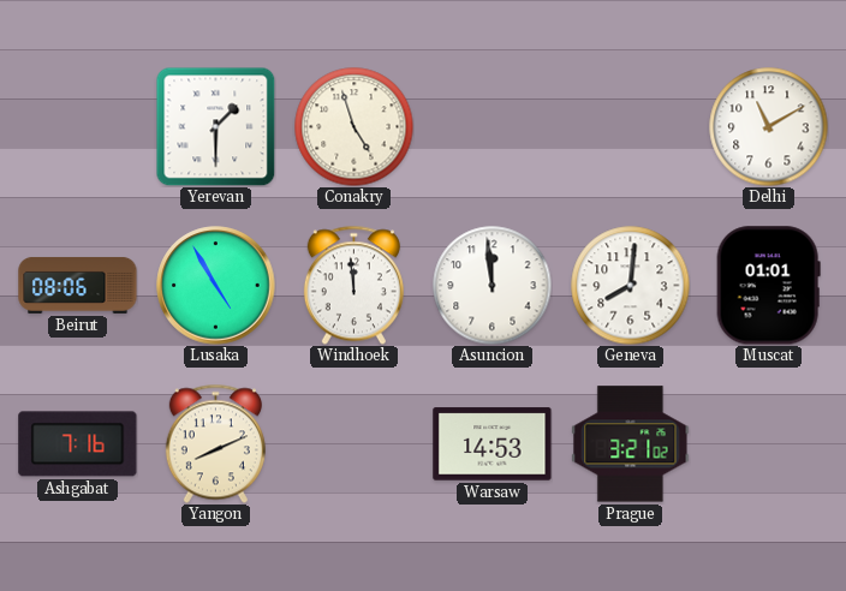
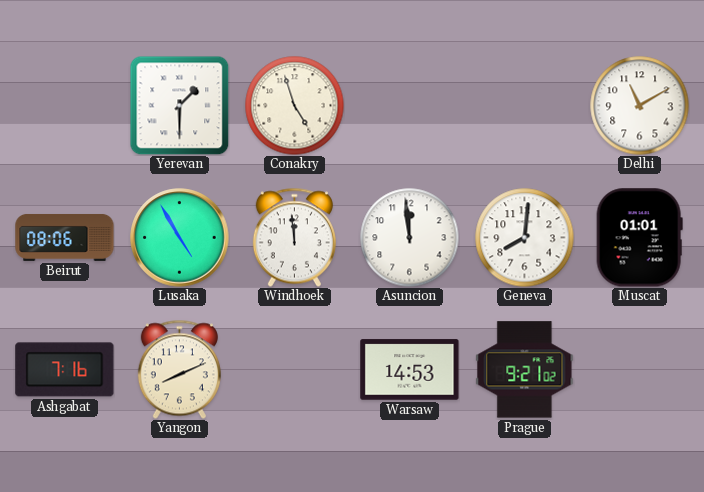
Prague: 3:21 -> 9:21
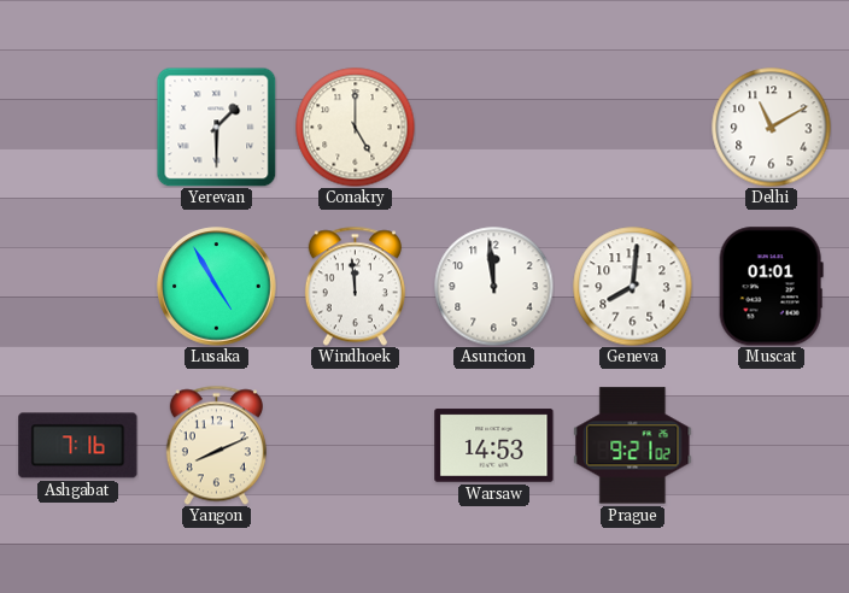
Conakry: 4:57 -> 5:00
Beirut: 08:06 -> none
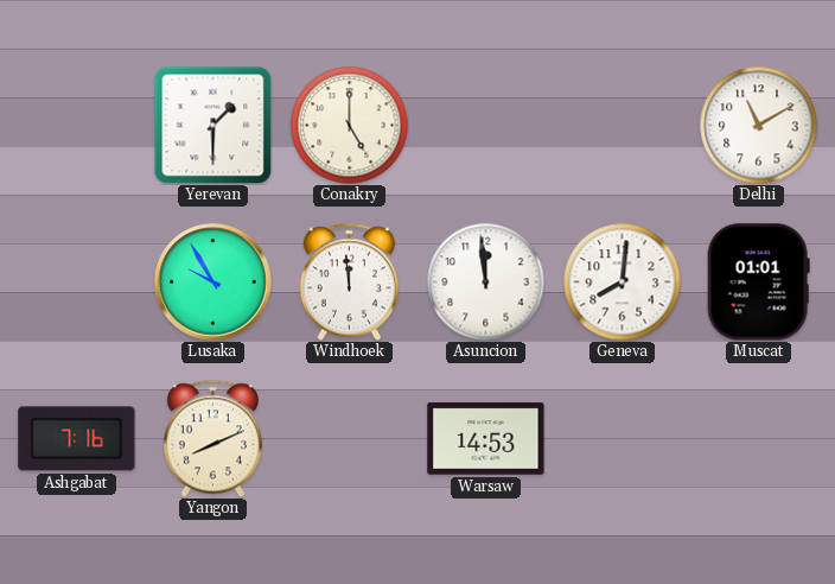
Lusaka: 4:55 -> 9:55
Prague: 9:21 -> none
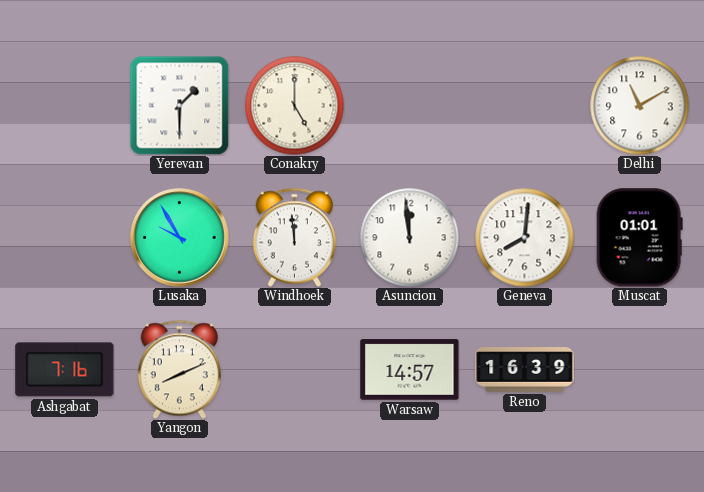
Warsaw: 14:53 -> 14:57
Reno: none -> 16:39
